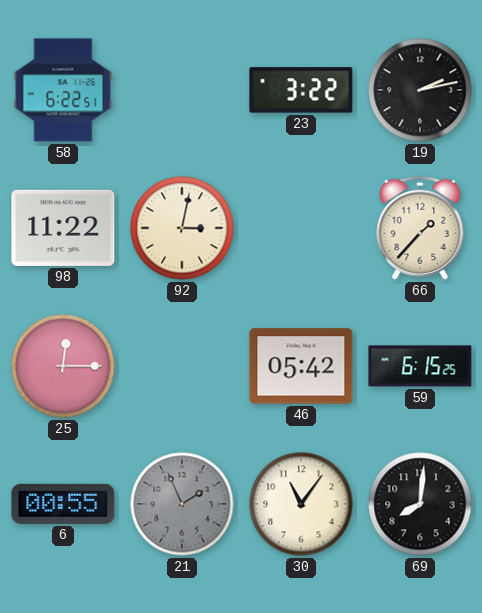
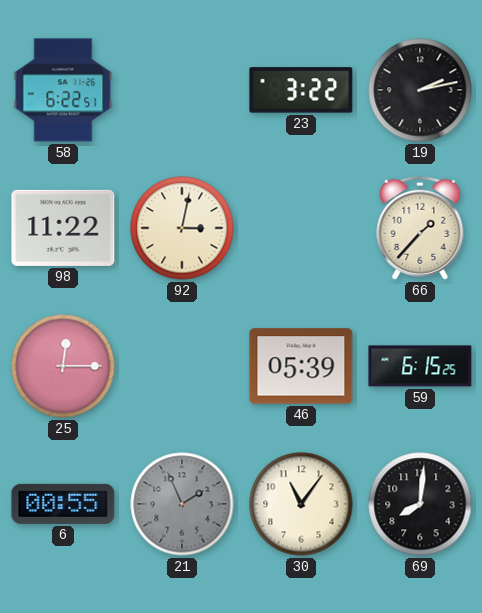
46: 05:42 -> 05:39
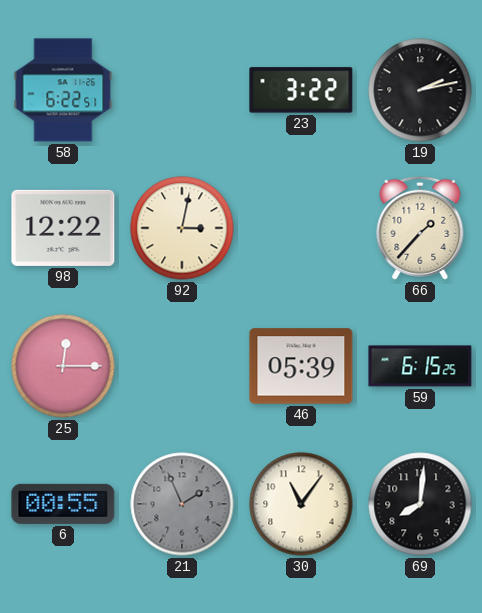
98: 11:22 -> 12:22
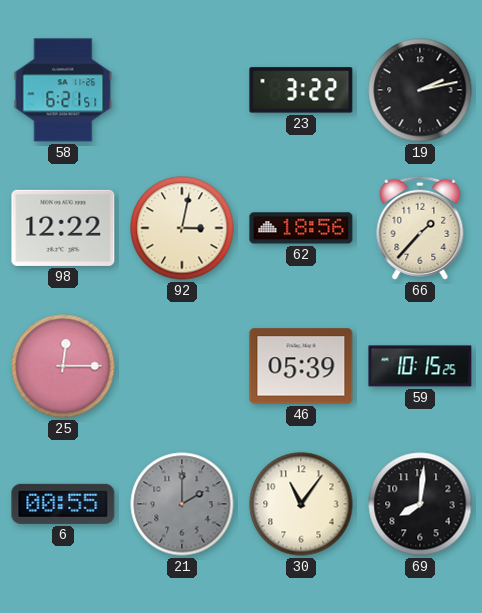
58: 6:22 -> 6:21
62: none -> 18:56
59: 6:15 -> 10:15
21: 1:56 -> 2:00
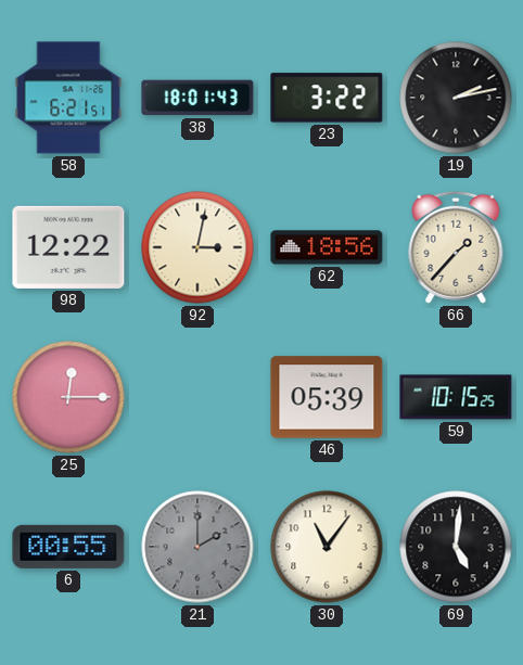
38: none -> 18:01
69: 8:01 -> 5:01
